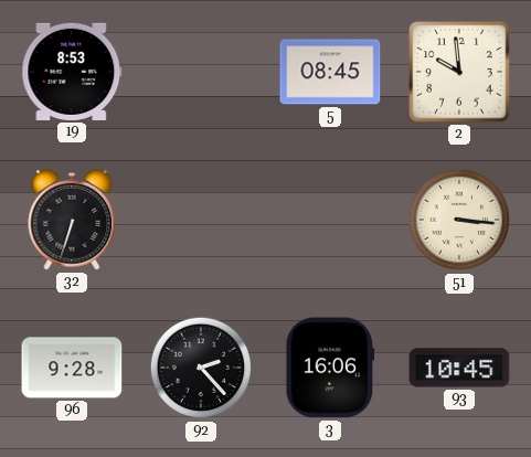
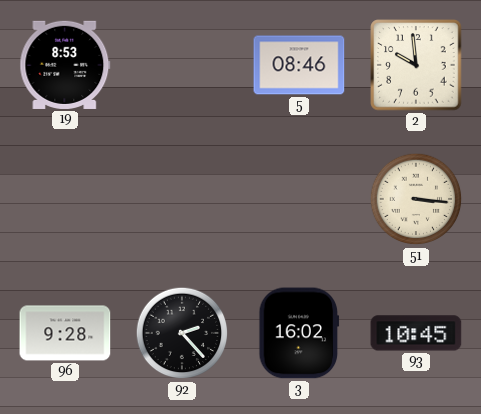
5: 08:45 -> 08:46
32: 6:33 -> none
3: 16:06 -> 16:02
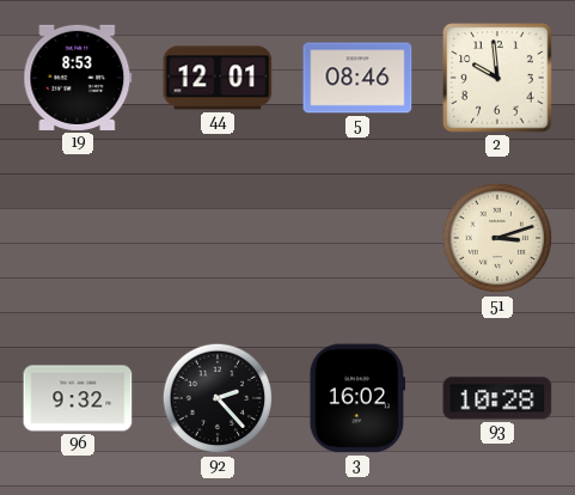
44: none -> 12:01
51: 3:16 -> 3:12
96: 9:28 -> 9:32
93: 10:45 -> 10:28
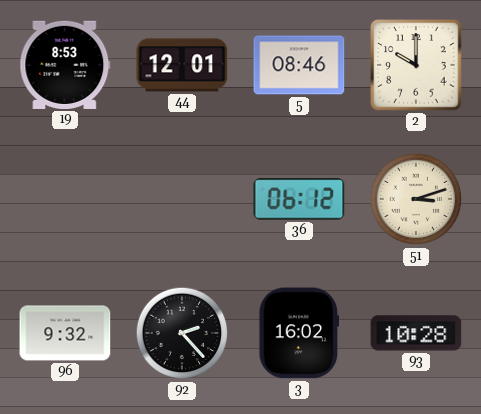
2: 9:59 -> 10:00
36: none -> 06:12
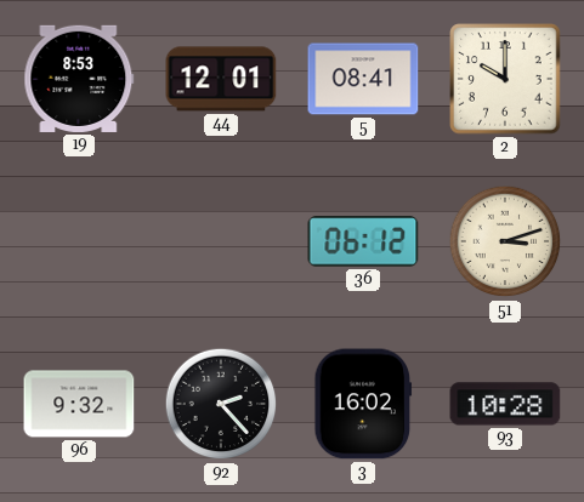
5: 08:46 -> 08:41
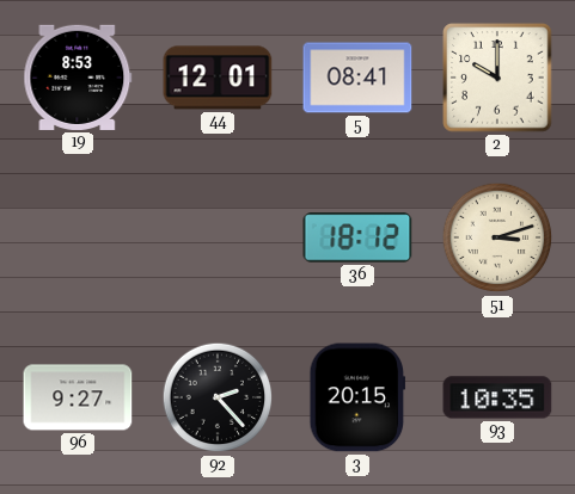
36: 06:12 -> 18:12
96: 9:32 -> 9:27
3: 16:02 -> 20:15
93: 10:28 -> 10:35
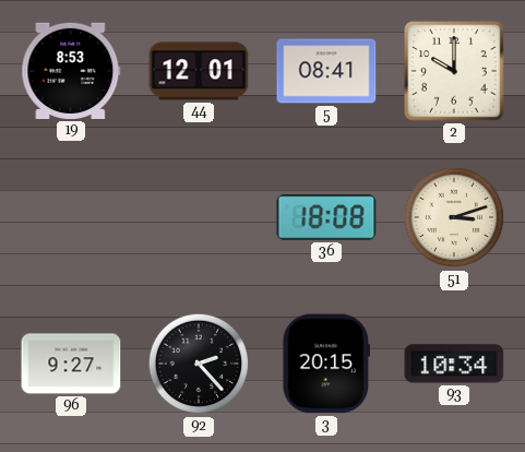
36: 18:12 -> 18:08
93: 10:35 -> 10:34
